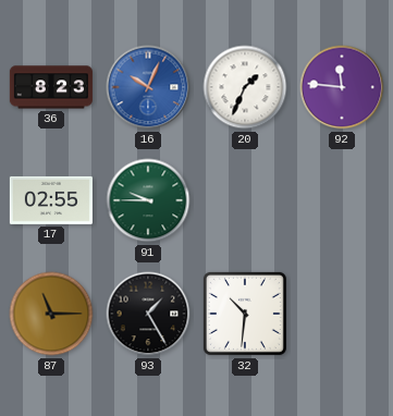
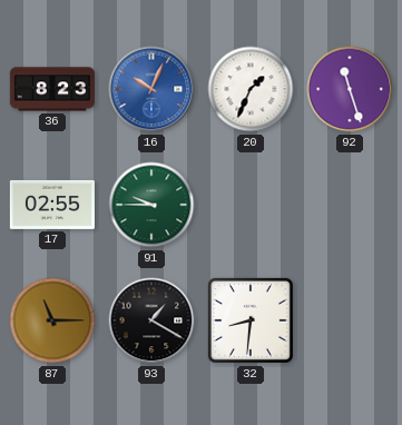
92: 11:46 -> 11:27
93: 1:25 -> 1:20
32: 10:31 -> 8:31
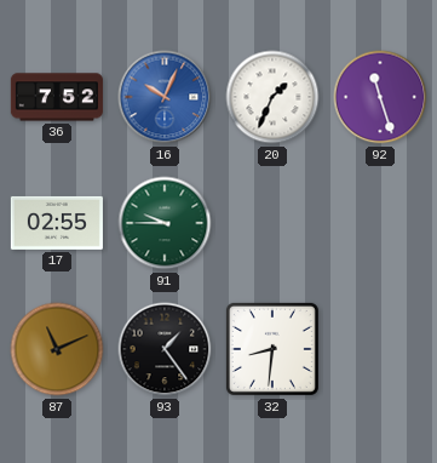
36: 8:23 -> 7:52
87: 11:15 -> 11:11
93: 1:20 -> 1:24
